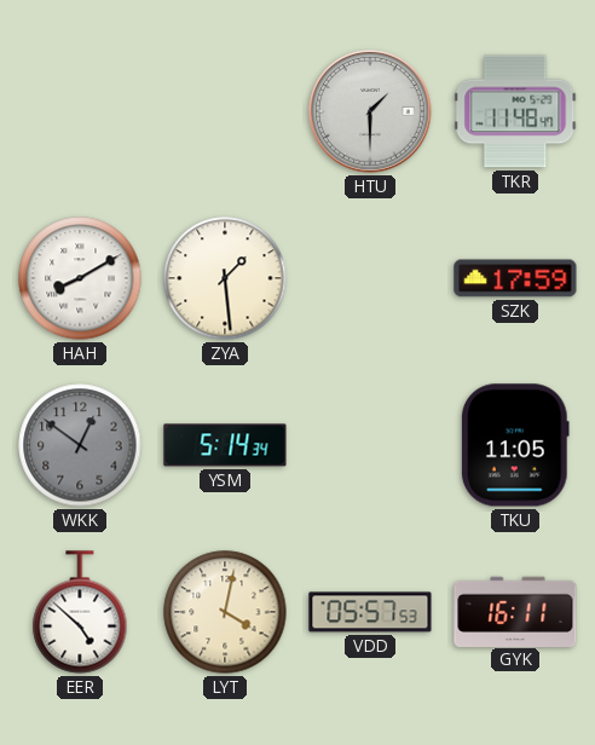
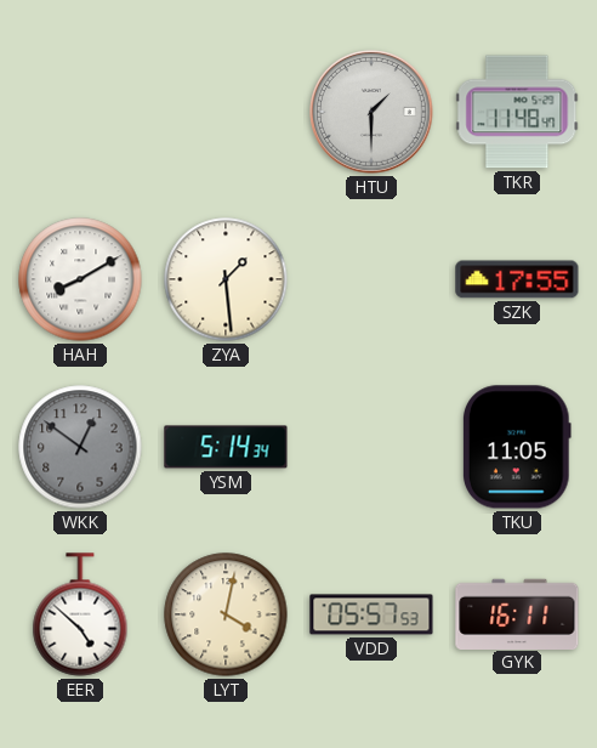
SZK: 17:59 -> 17:55
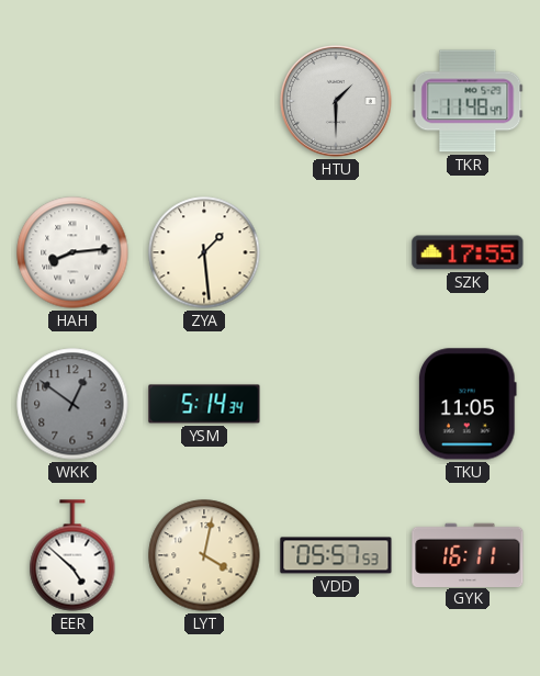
HAH: 8:10 -> 8:14
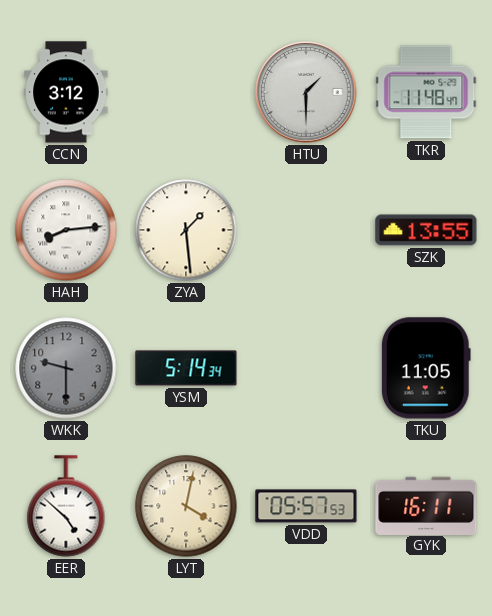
CCN: none -> 3:12
SZK: 17:55 -> 13:55
WKK: 12:51 -> 9:30
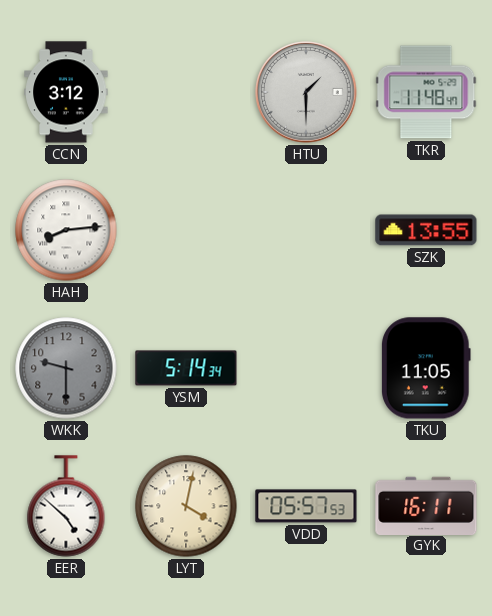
ZYA: 1:29 -> none
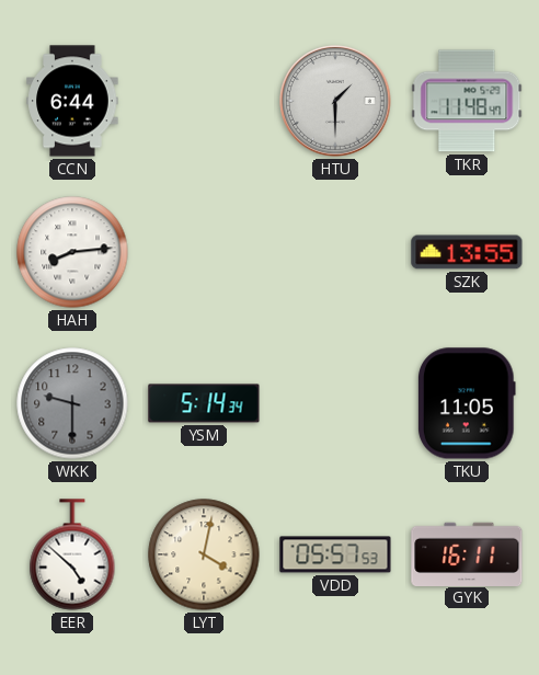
CCN: 3:12 -> 6:44
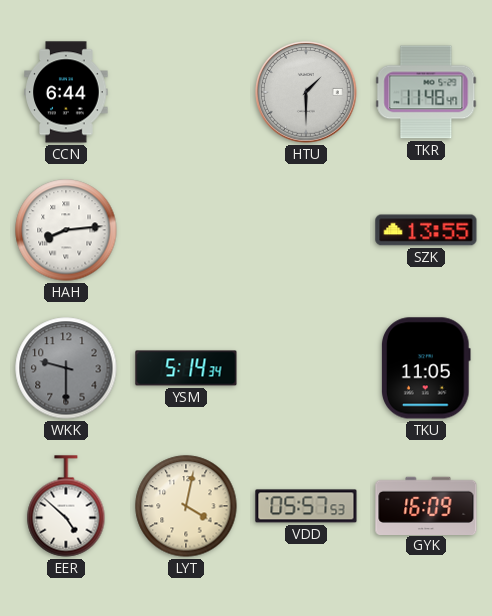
GYK: 16:11 -> 16:09
